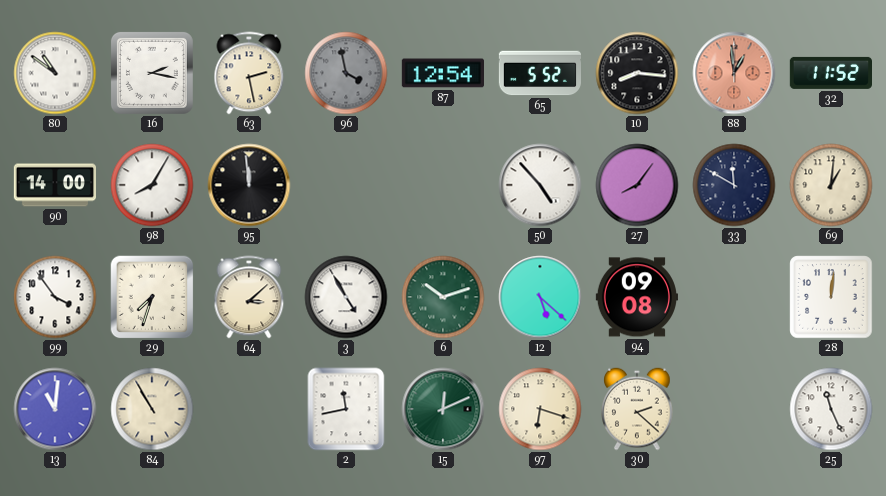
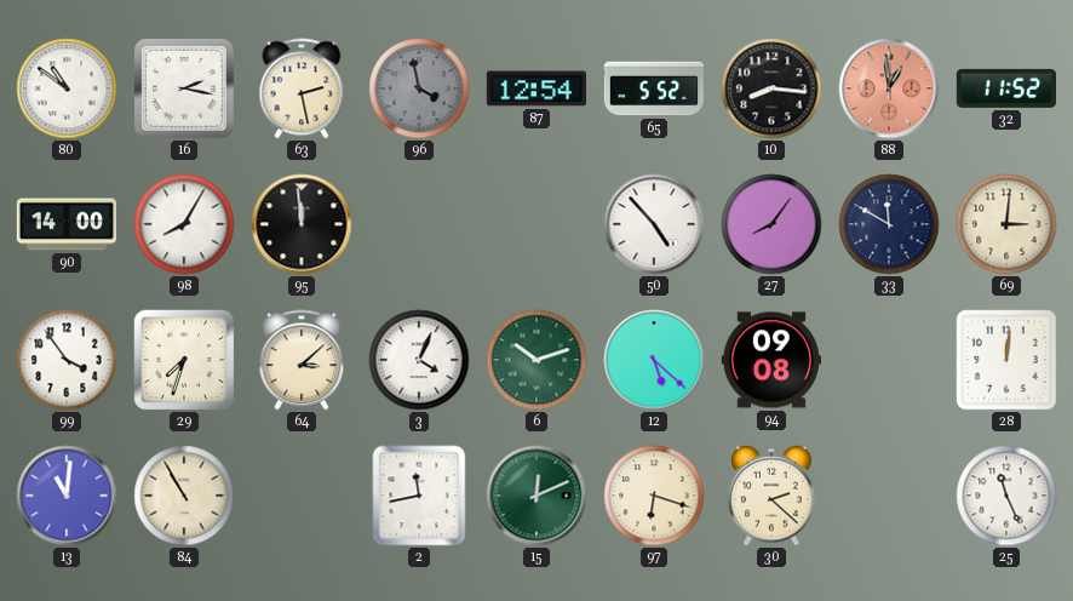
69: 1:01 -> 3:01
3: 4:55 -> 4:04
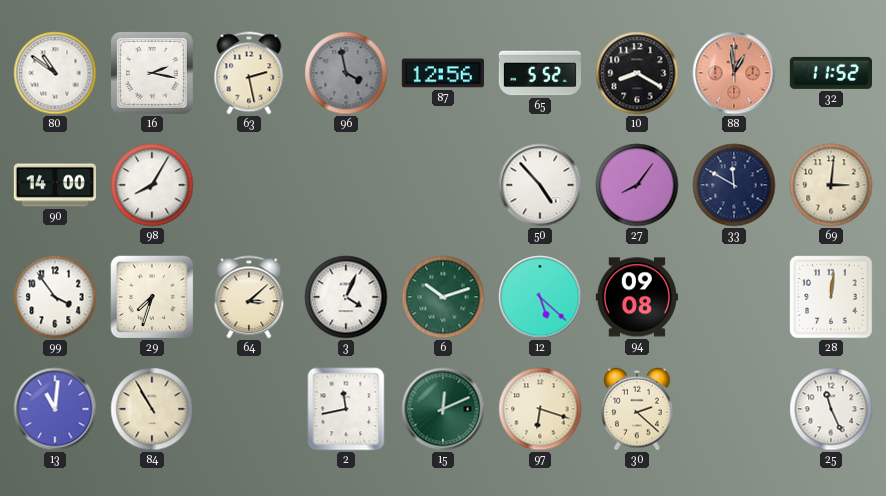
87: 12:54 -> 12:56
10: 8:16 -> 8:20
95: 11:59 -> none
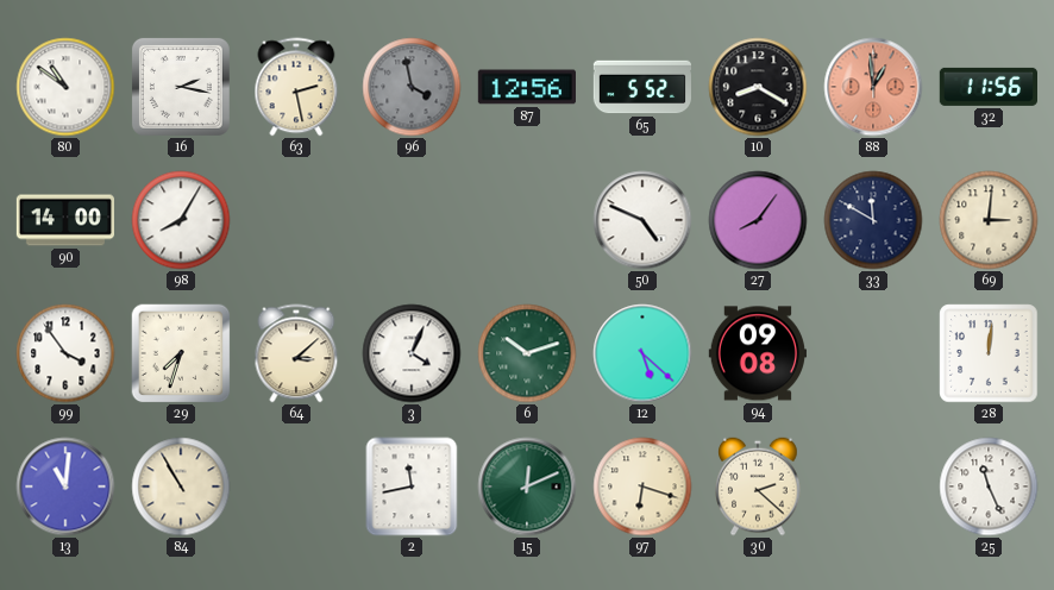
32: 11:52 -> 11:56
50: 4:53 -> 4:49
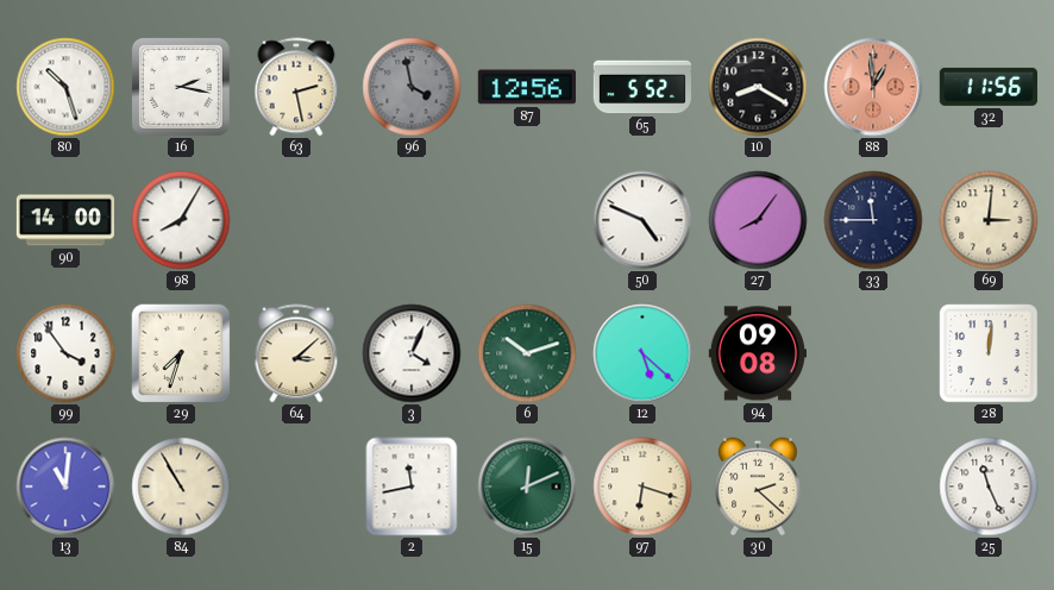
80: 10:51 -> 10:27
33: 11:50 -> 11:45
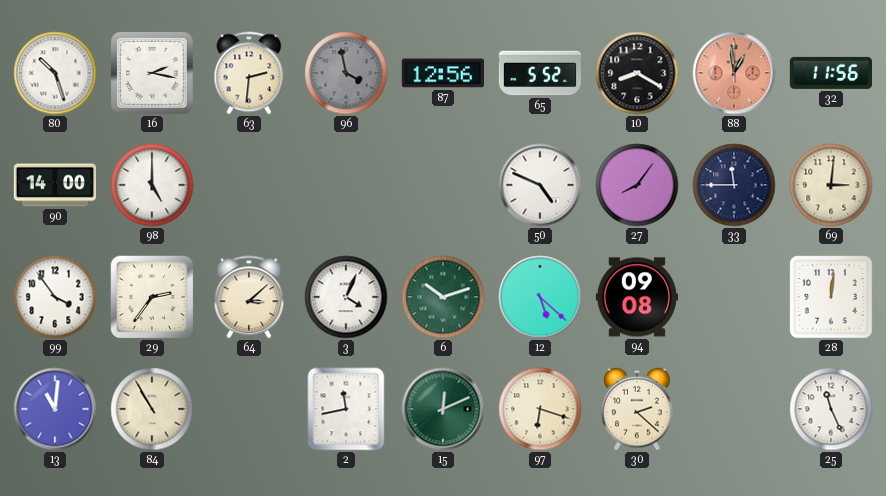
63: 2:28 -> 2:31
98: 8:05 -> 5:00
29: 7:33 -> 2:36
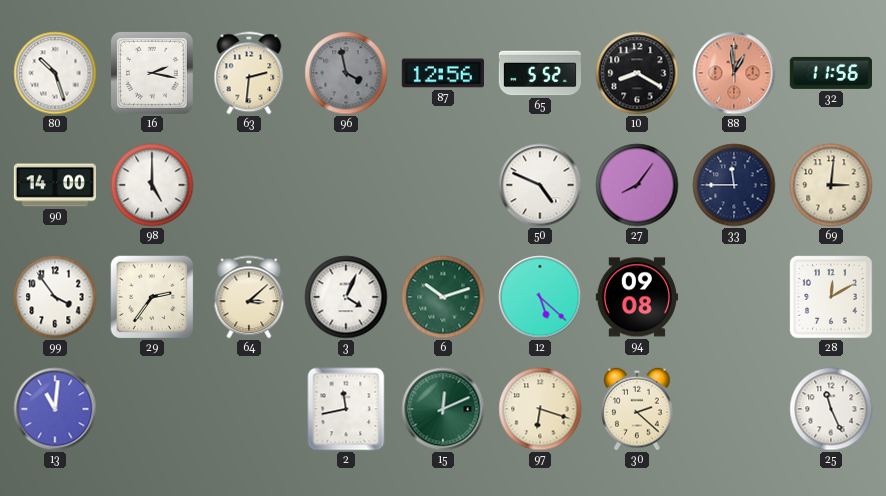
28: 12:01 -> 12:10
84: 10:55 -> none
